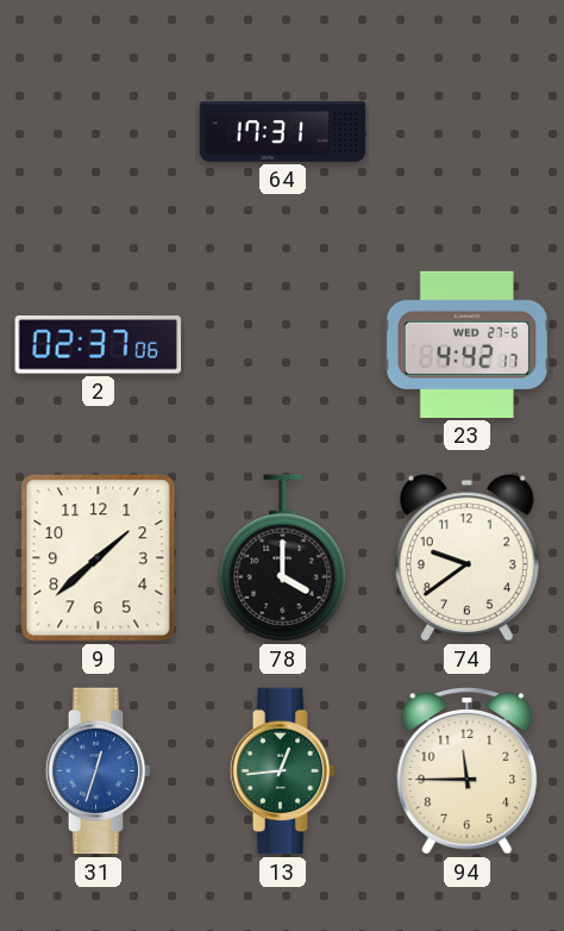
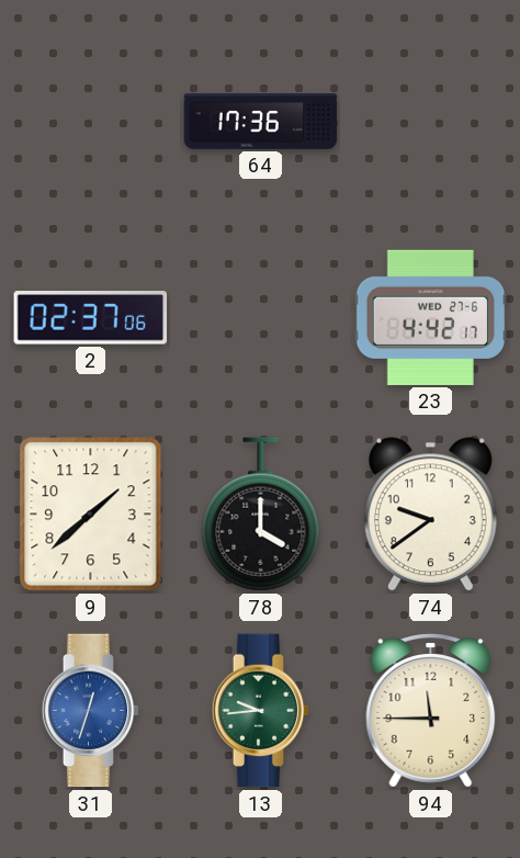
64: 17:31 -> 17:36
13: 12:44 -> 9:44
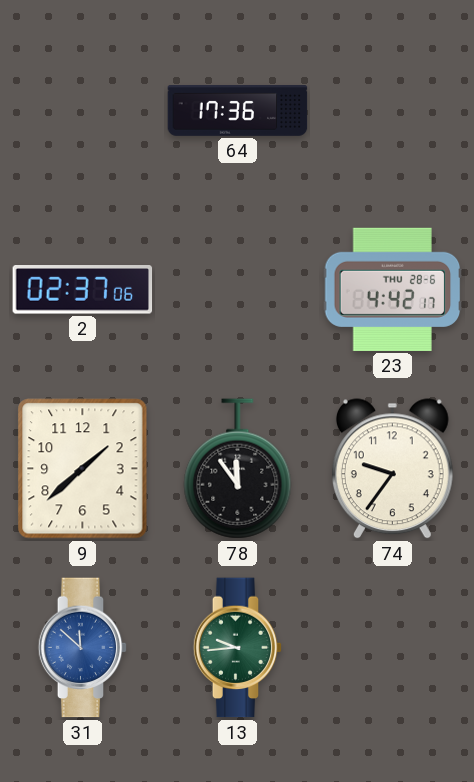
23 date: WED 27-6 -> THU 28-6
78: 4:00 -> 11:54
74: 9:39 -> 9:36
31: 12:33 -> 11:52
94: 11:45 -> none
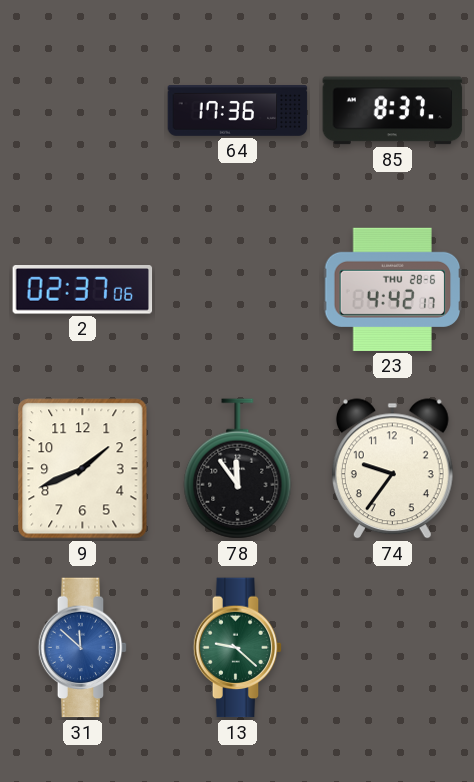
85: none -> 8:37
9: 1:38 -> 1:41
13: 9:44 -> 9:22
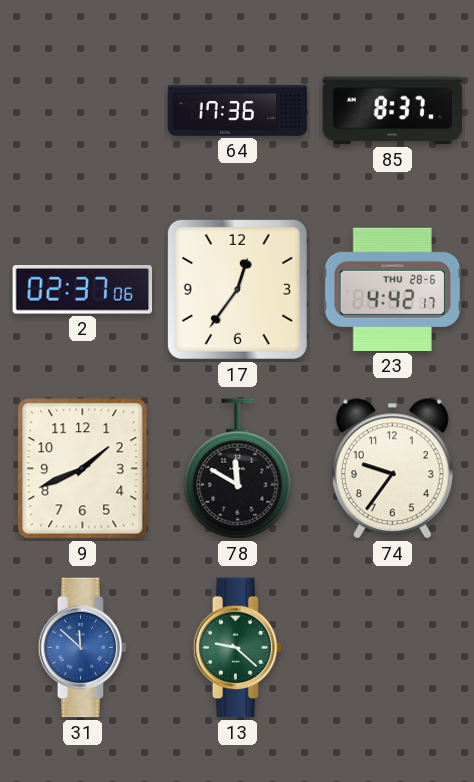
17: none -> 12:36
78: 11:54 -> 11:50
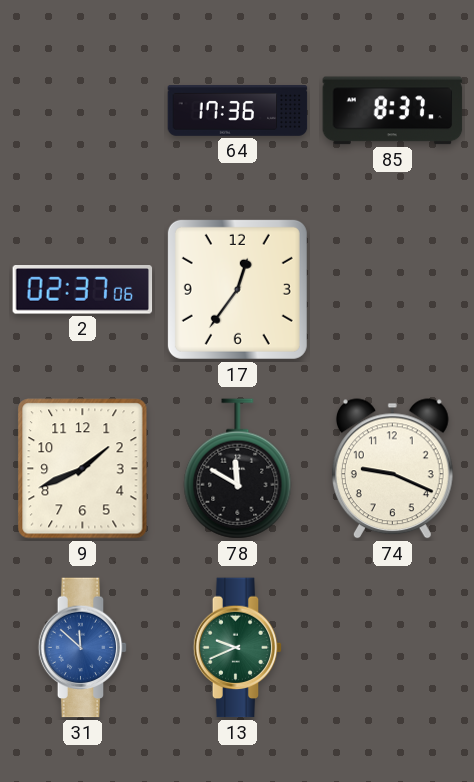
23: 4:42 -> none
74: 9:36 -> 9:19
13: 9:22 -> 9:41
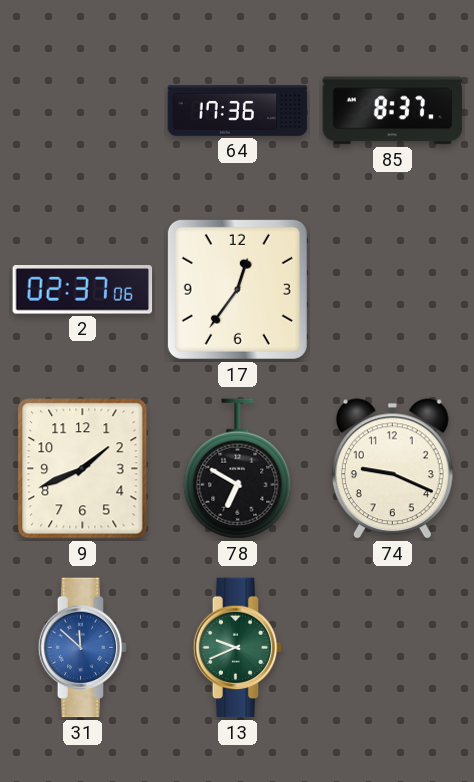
78: 11:50 -> 6:50
